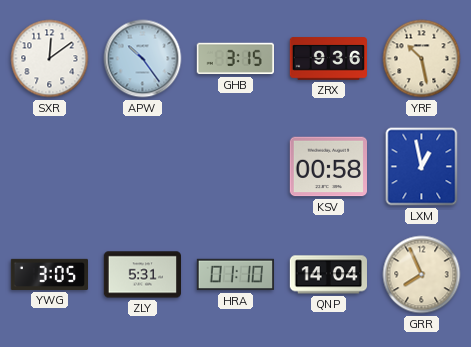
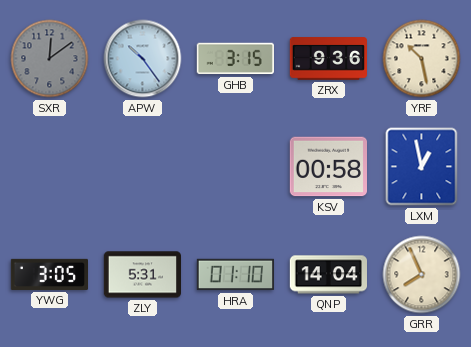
SXR dial: white -> grey
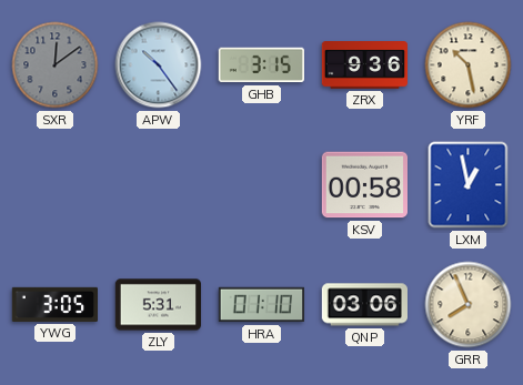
QNP: 14:04 -> 03:06
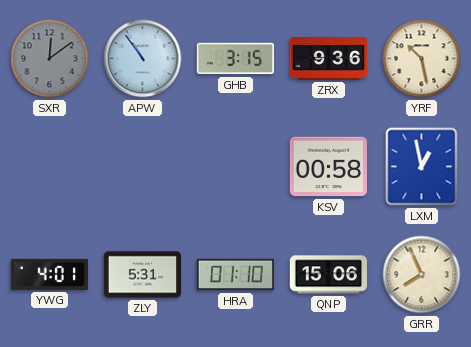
APW: 10:24 -> 10:54
YWG: 3:05 -> 4:01
QNP: 03:06 -> 15:06
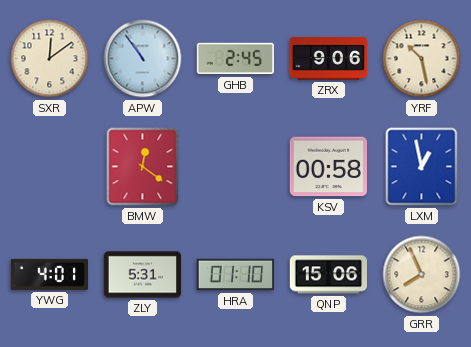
SXR dial: grey -> cream
GHB: 3:15 -> 2:45
ZRX: 9:36 -> 9:06
BMW: none -> 12:21
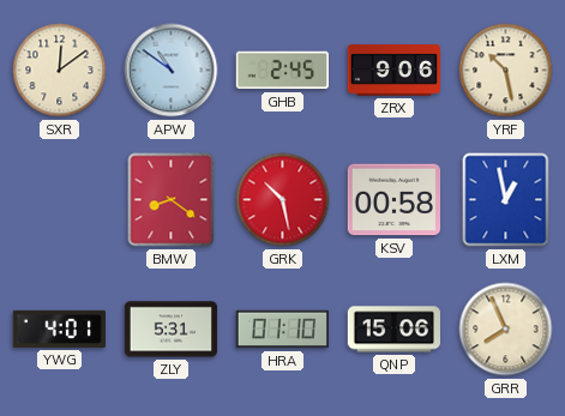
APW: 10:54 -> 10:51
BMW: 12:21 -> 8:21
GRK: none -> 10:28
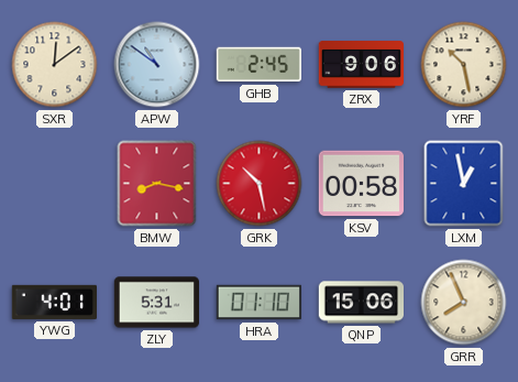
BMW: 8:21 -> 8:17
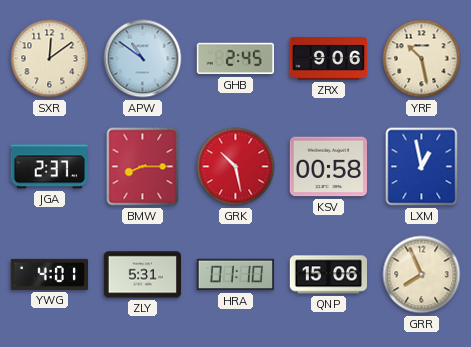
JGA: none -> 2:37
BMW: 8:17 -> 8:15
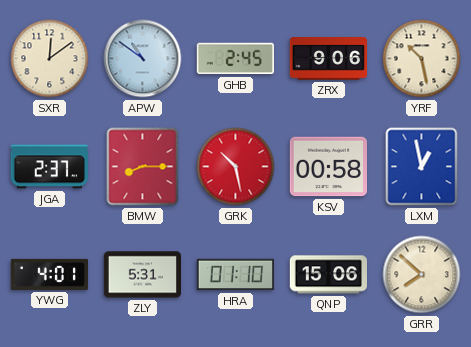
GRR: 7:56 -> 7:52
